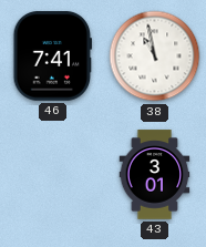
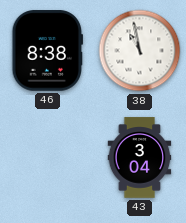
46: 7:41 -> 8:38
43: 3:01 -> 3:04
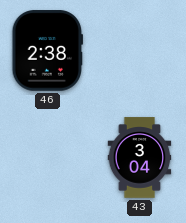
46: 8:38 -> 2:38
38: 10:58 -> none
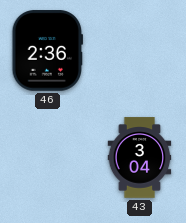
46: 2:38 -> 2:36
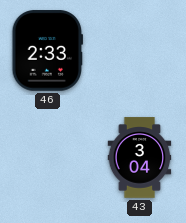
46: 2:36 -> 2:33
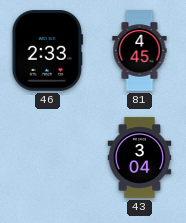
81: none -> 4:45
